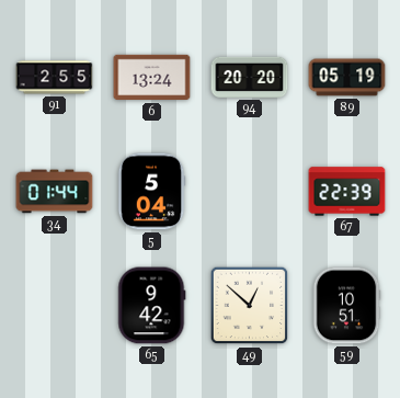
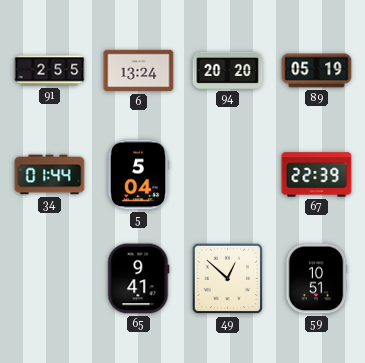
65: 9:42 -> 9:41
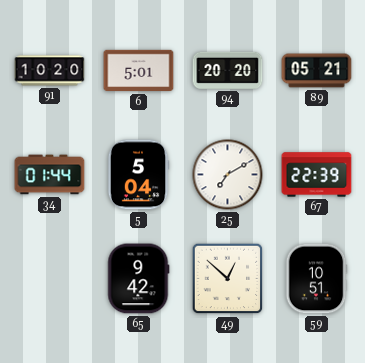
91: 2:55 -> 10:20
6: 13:24 -> 5:01
89: 05:19 -> 05:21
25: none -> 7:10
65: 9:41 -> 9:42
